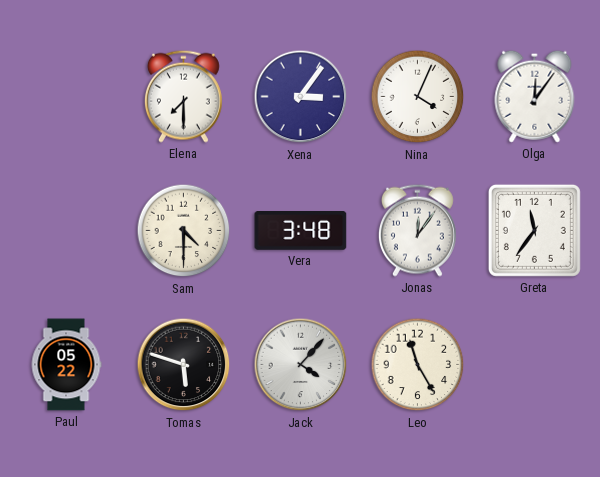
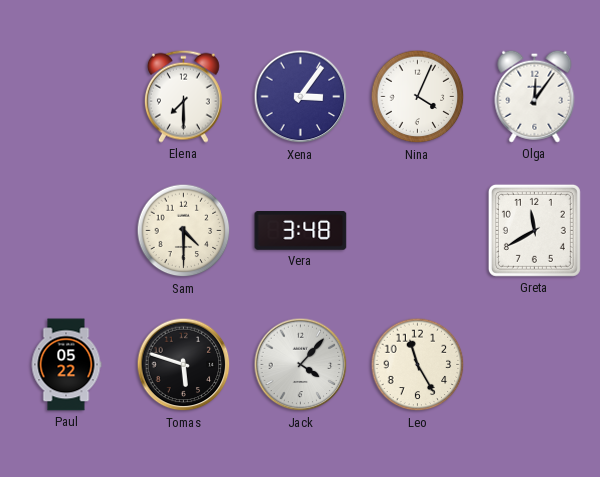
Jonas: 12:06 -> none
Greta: 11:36 -> 11:40
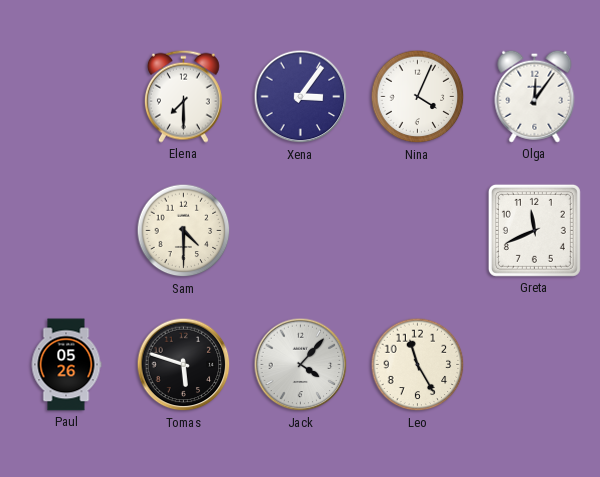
Vera: 3:48 -> none
Greta: 11:40 -> 11:41
Paul: 05:22 -> 05:26
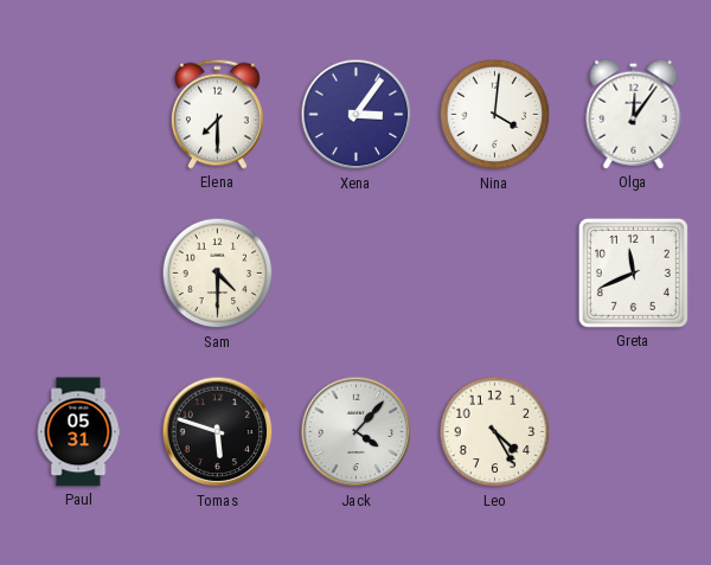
Nina: 4:04 -> 4:01
Paul: 05:26 -> 05:31
Leo: 11:25 -> 4:25
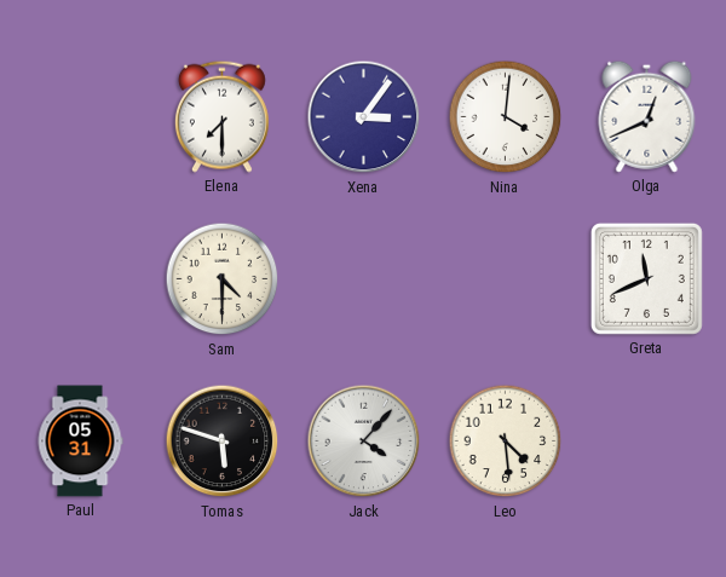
Olga: 12:06 -> 12:41
Leo: 4:25 -> 4:29
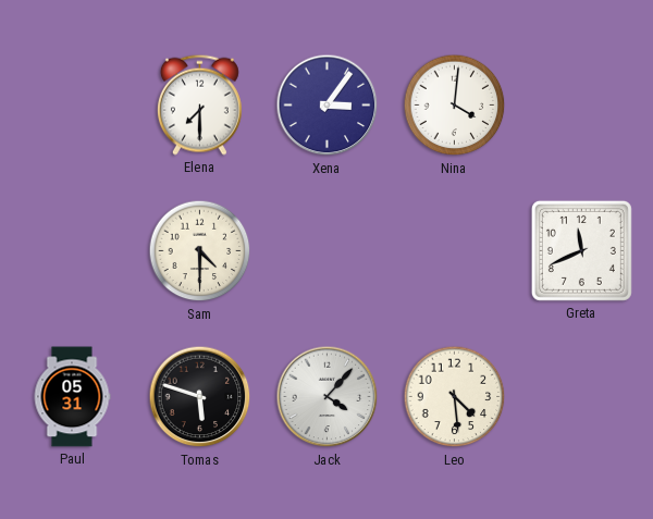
Olga: 12:41 -> none
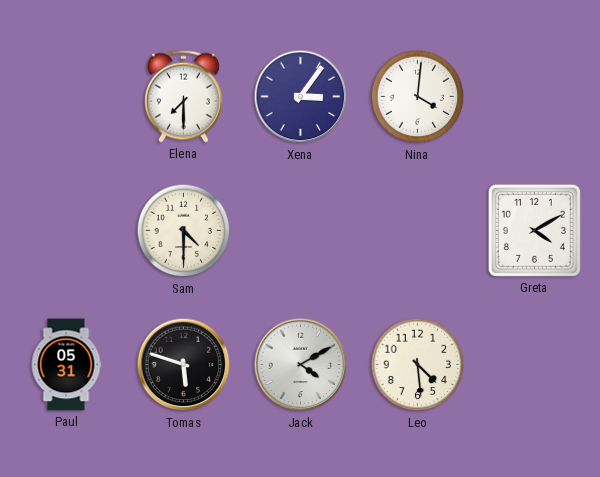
Greta: 11:41 -> 4:10
Jack: 4:07 -> 4:10
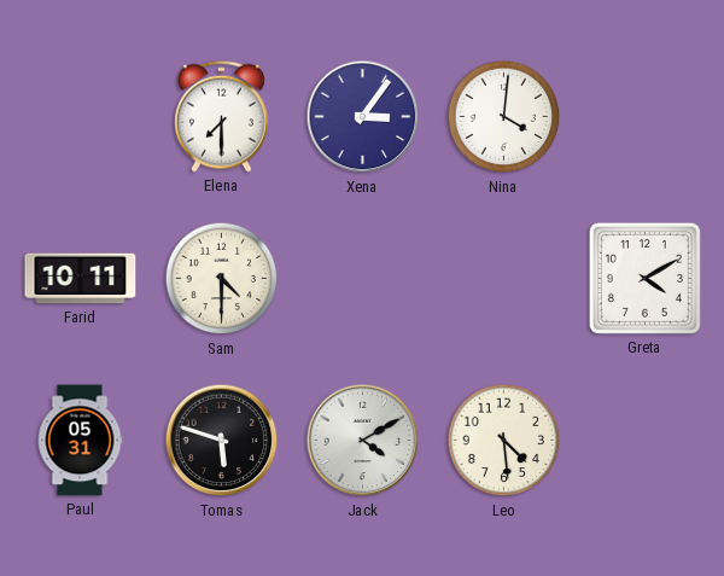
Farid: none -> 10:11
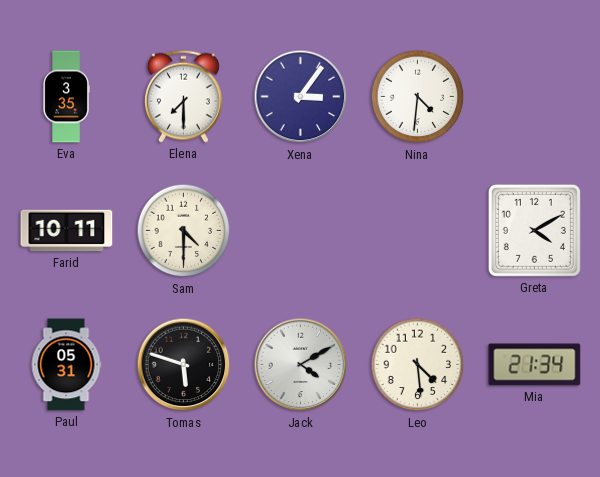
Eva: none -> 3:35
Nina: 4:01 -> 4:31
Mia: none -> 21:34
